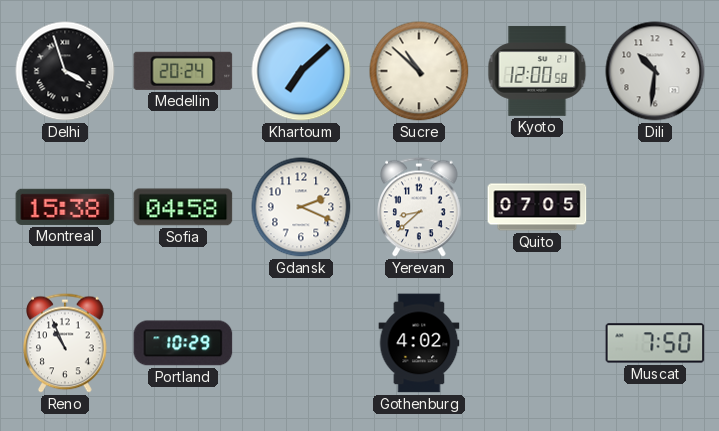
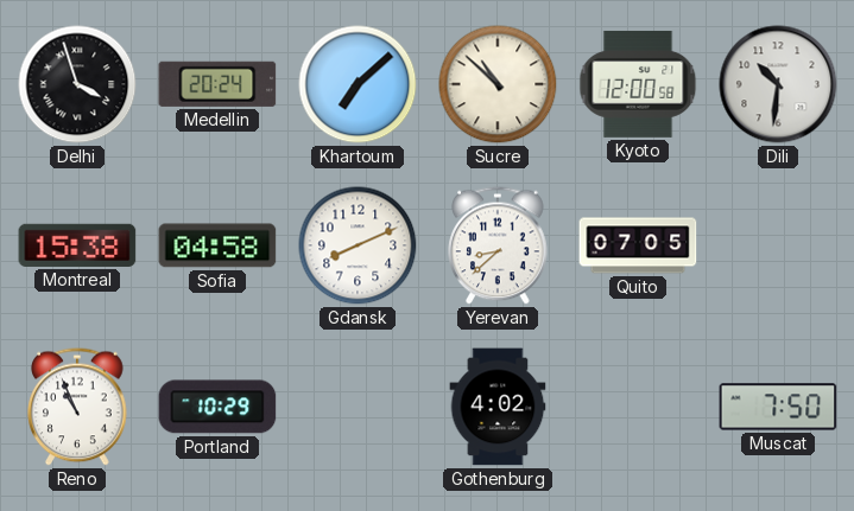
Gdansk: 2:19 -> 8:11
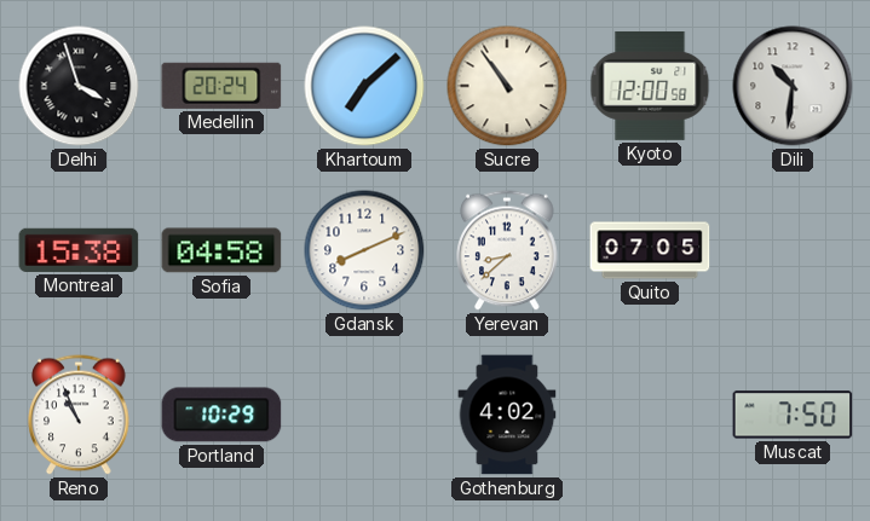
Sucre: 10:52 -> 10:54
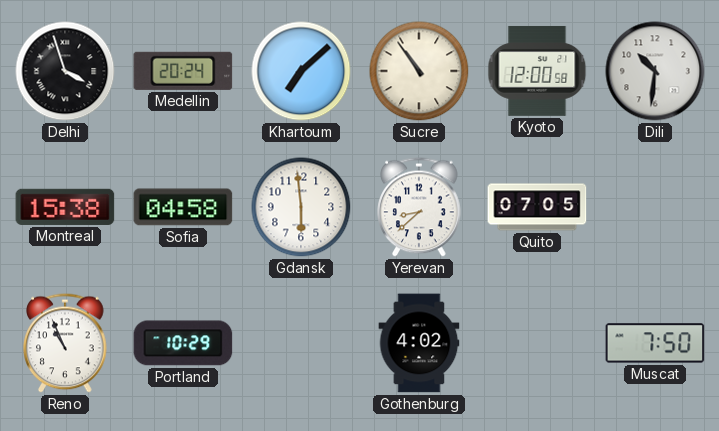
Gdansk: 8:11 -> 5:59
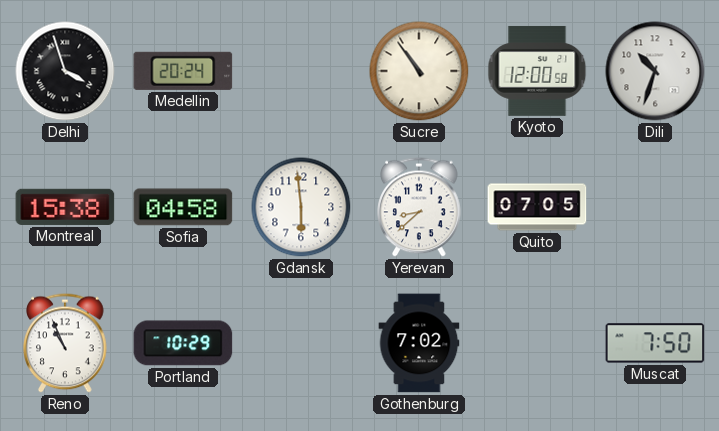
Khartoum: 7:08 -> none
Dili: 10:31 -> 10:33
Gothenburg: 4:02 -> 7:02
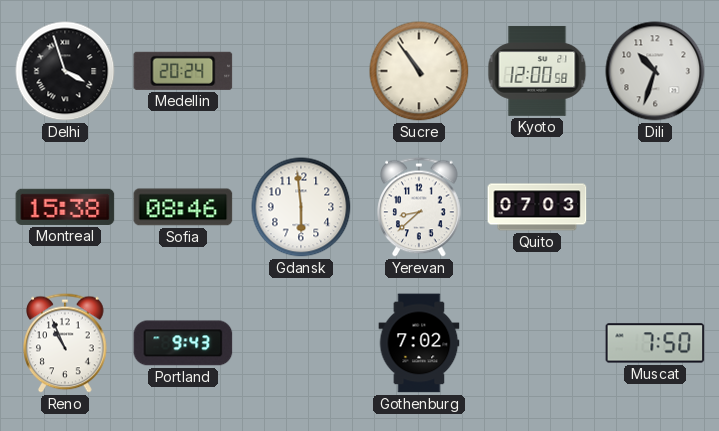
Sofia: 04:58 -> 08:46
Quito: 07:05 -> 07:03
Portland: 10:29 -> 9:43
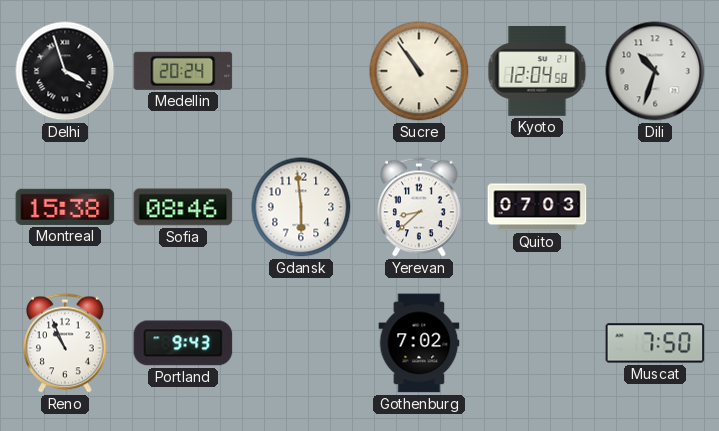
Kyoto: 12:00 -> 12:04
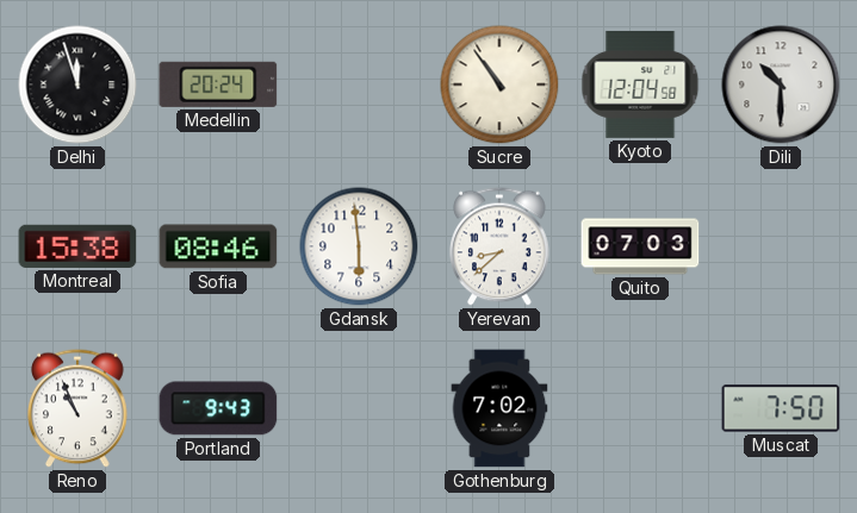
Delhi: 3:57 -> 11:57
Dili: 10:33 -> 10:30
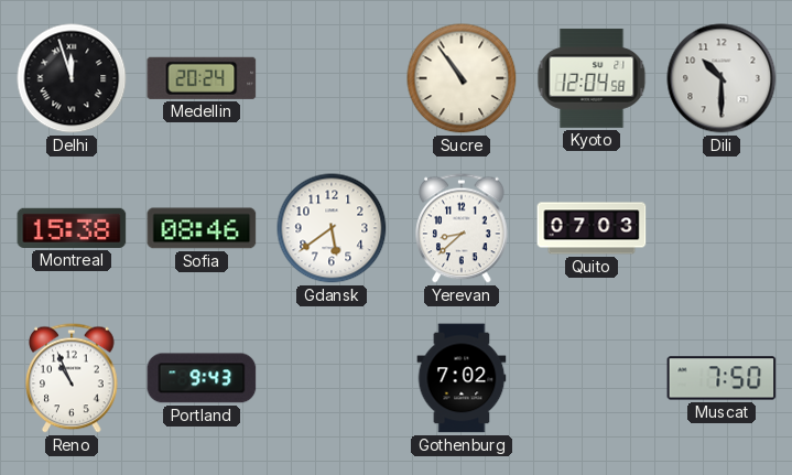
Gdansk: 5:59 -> 5:39
